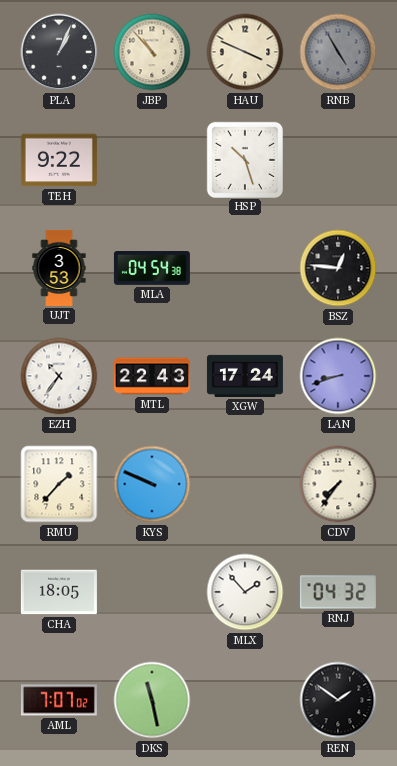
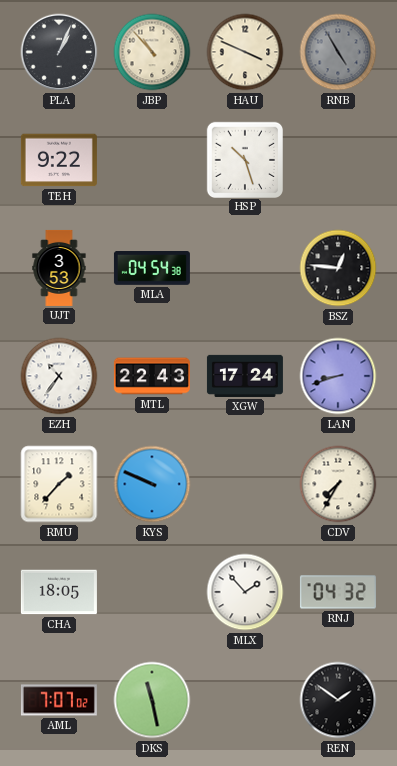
CDV: 7:36 -> 7:35
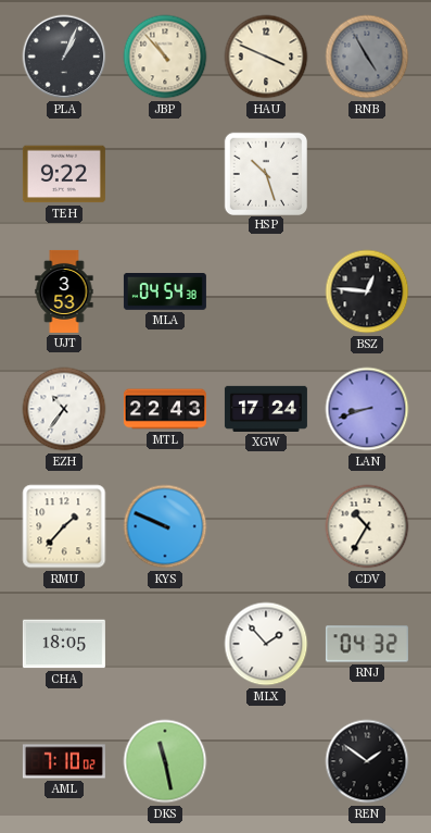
CDV: 7:35 -> 10:35
AML: 7:07 -> 7:10
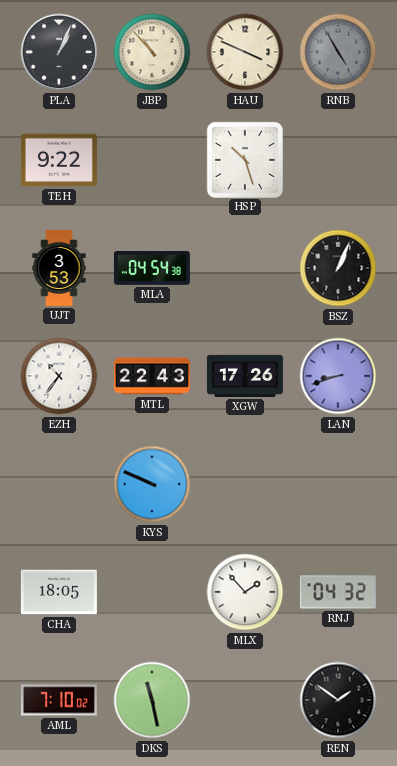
BSZ: 12:46 -> 1:04
XGW: 17:24 -> 17:26
RMU: 1:37 -> none
CDV: 10:35 -> none
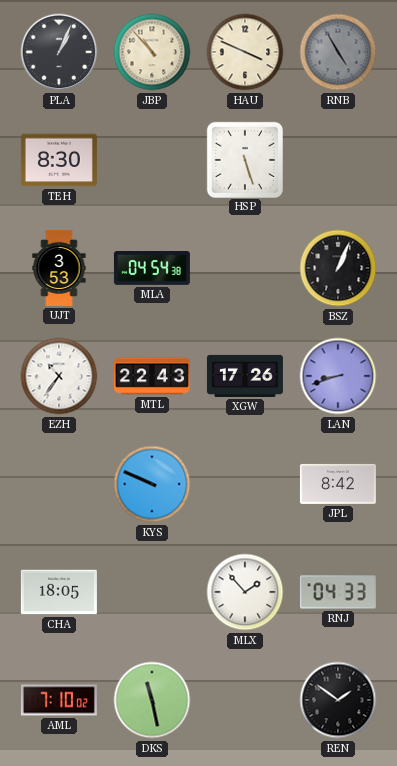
TEH: 9:22 -> 8:30
HSP: 10:27 -> 5:27
JPL: none -> 8:42
RNJ: 04:32 -> 04:33
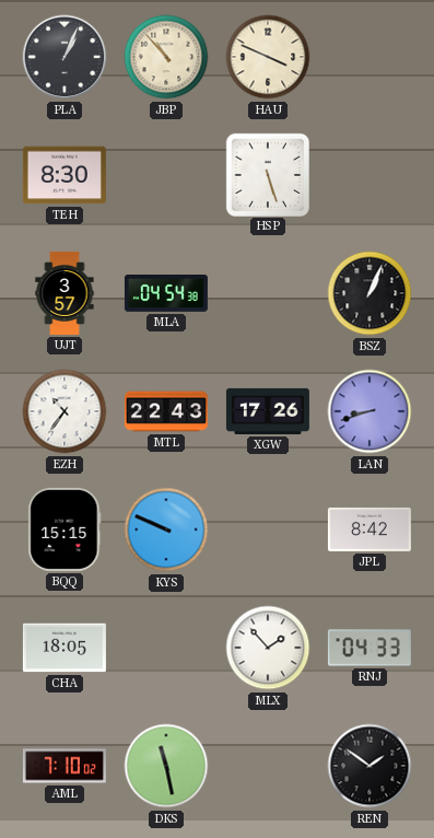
RNB: 4:55 -> none
UJT: 3:53 -> 3:57
BQQ: none -> 15:15
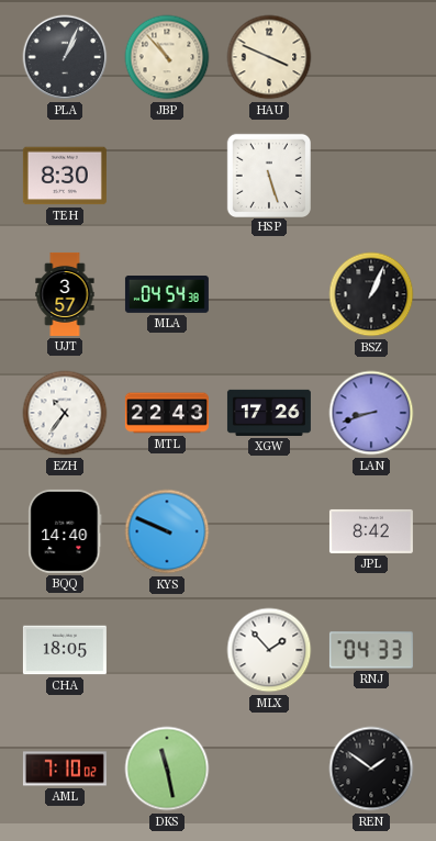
BQQ: 15:15 -> 14:40
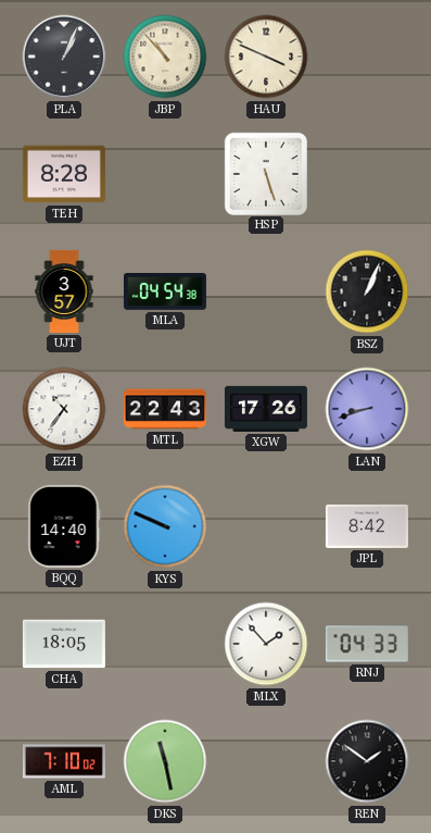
TEH: 8:30 -> 8:28
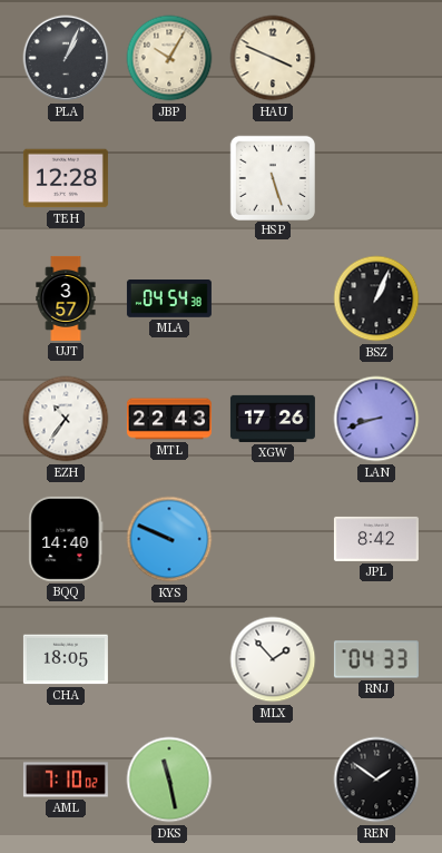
JBP: 10:53 -> 10:05
TEH: 8:28 -> 12:28
